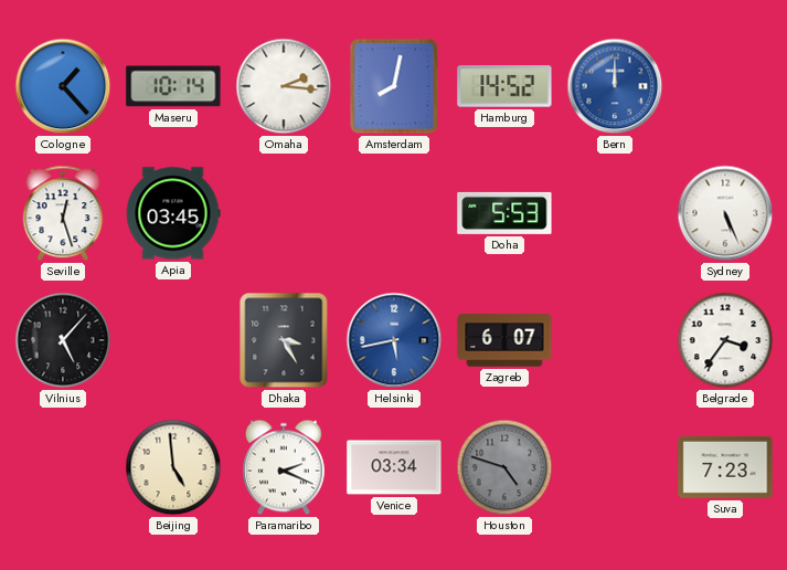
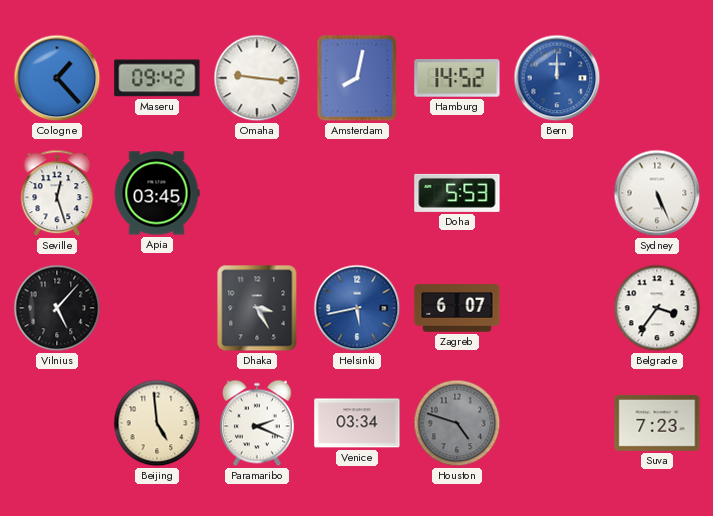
Maseru: 10:14 -> 09:42
Omaha: 2:16 -> 9:16
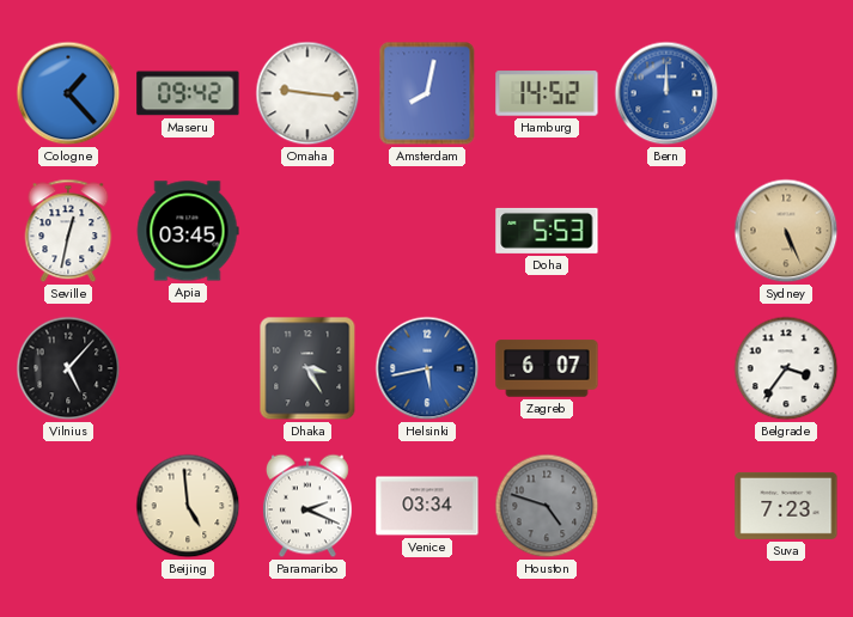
Seville: 12:27 -> 12:32
Sydney dial: white -> champagne
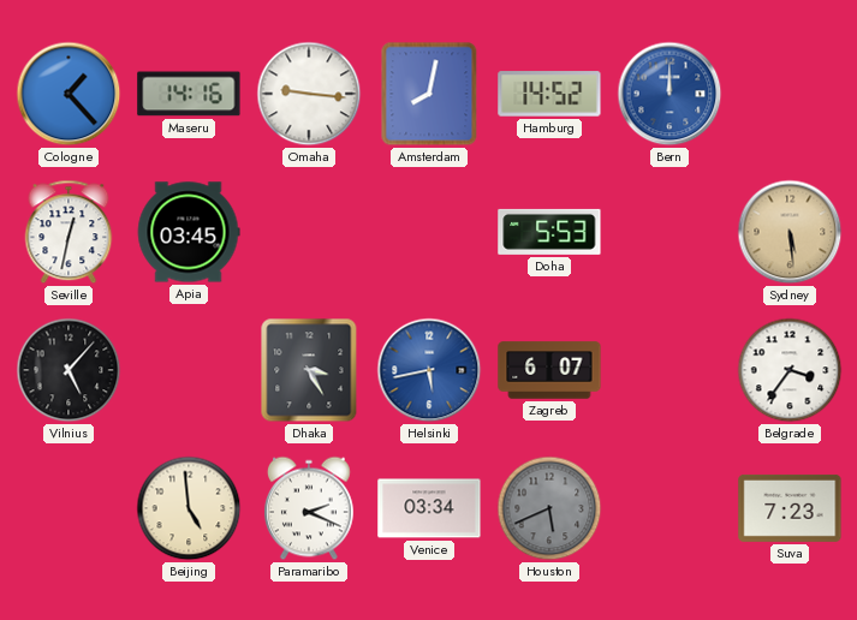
Maseru: 09:42 -> 14:16
Sydney: 5:26 -> 5:29
Houston: 4:48 -> 5:41
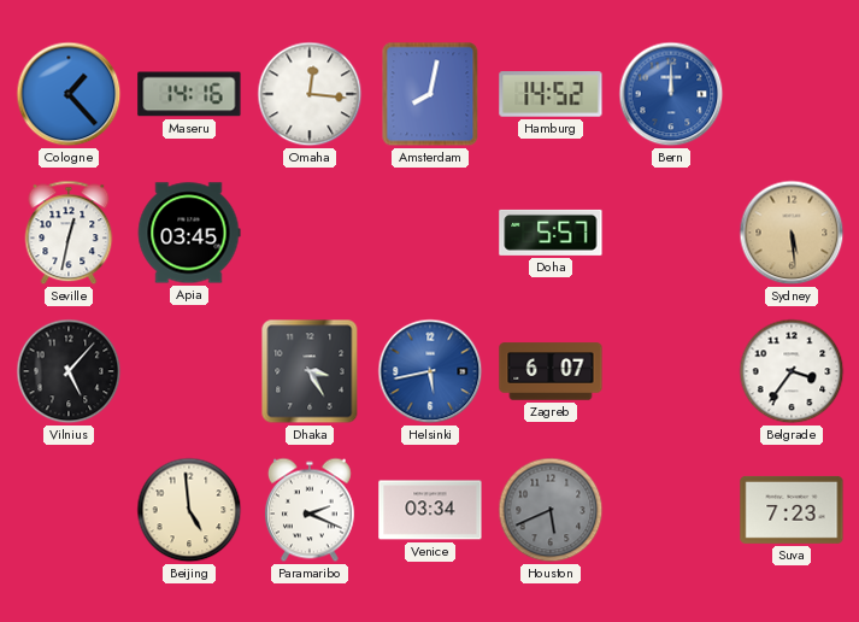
Omaha: 9:16 -> 12:16
Doha: 5:53 -> 5:57
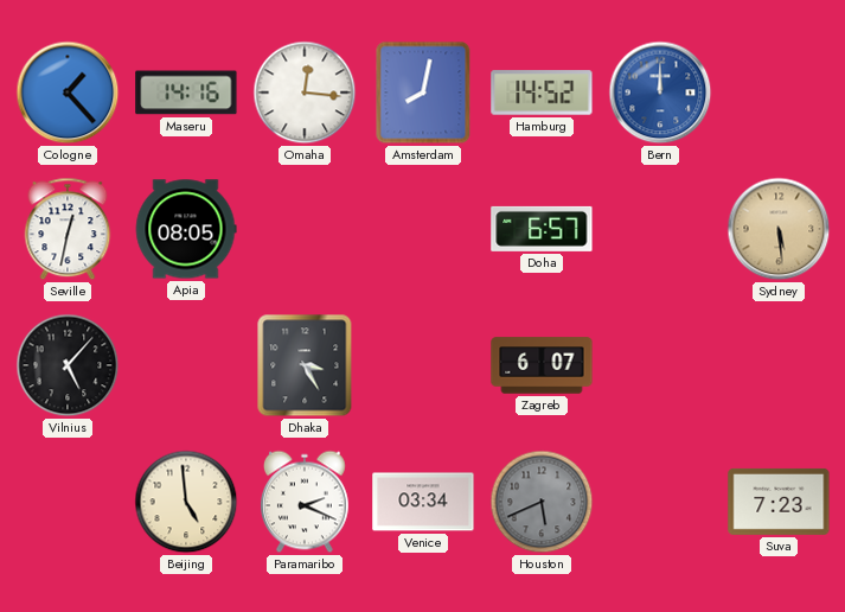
Apia: 03:45 -> 08:05
Doha: 5:57 -> 6:57
Helsinki: 5:43 -> none
Belgrade: 3:36 -> none
